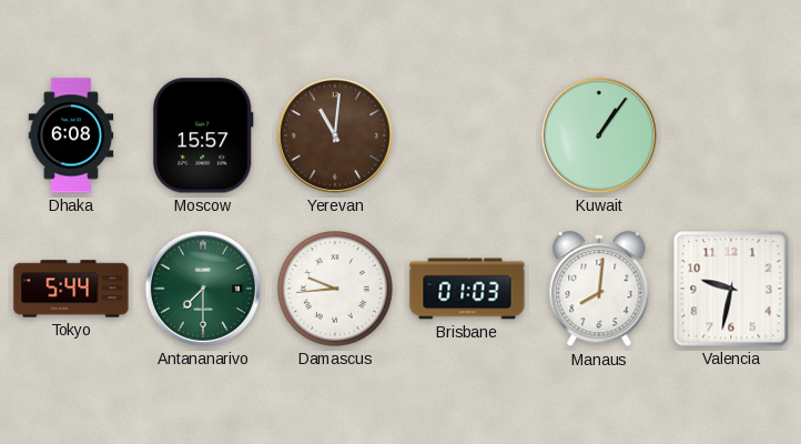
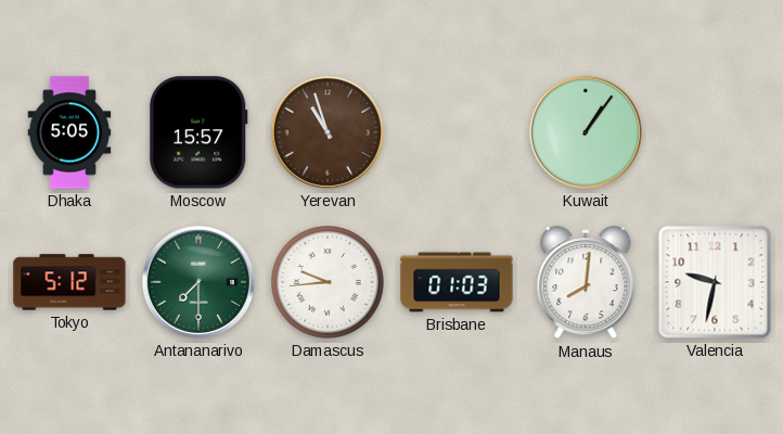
Dhaka: 6:08 -> 5:05
Yerevan: 11:01 -> 10:57
Tokyo: 5:44 -> 5:12
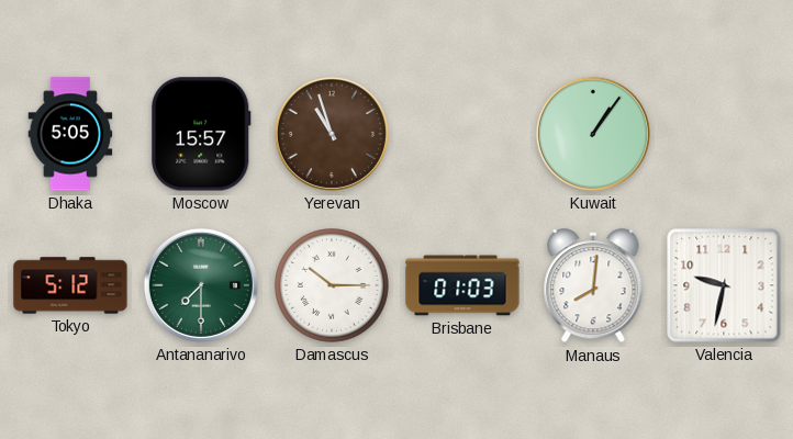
Damascus: 9:44 -> 10:15
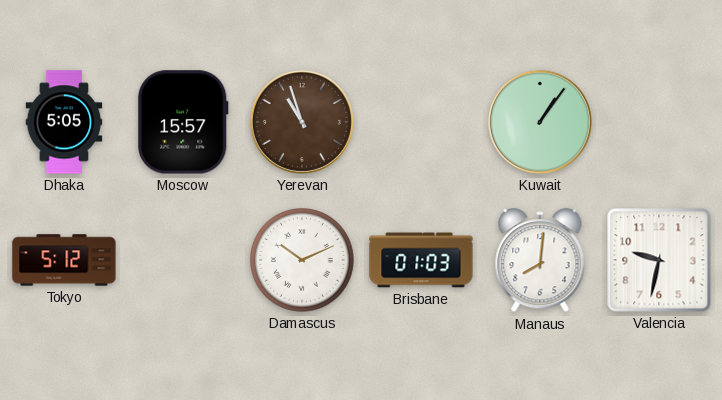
Antananarivo: 7:30 -> none
Damascus: 10:15 -> 10:11
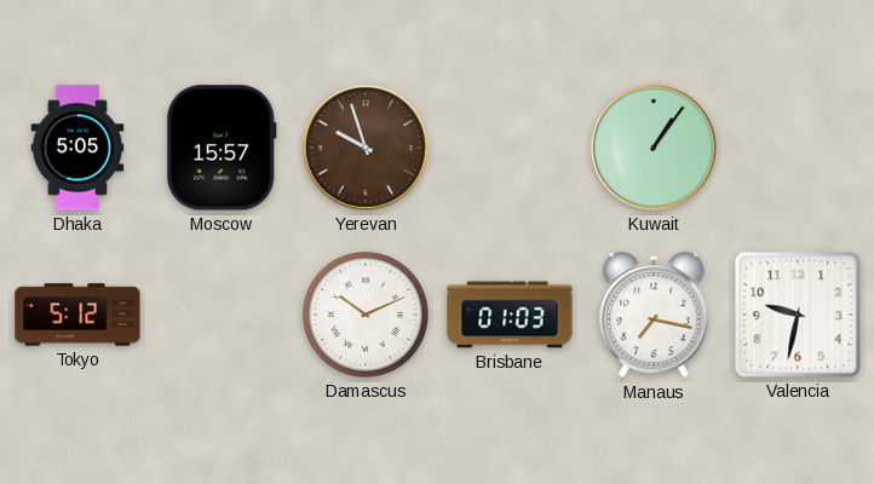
Yerevan: 10:57 -> 9:57
Manaus: 8:01 -> 7:17
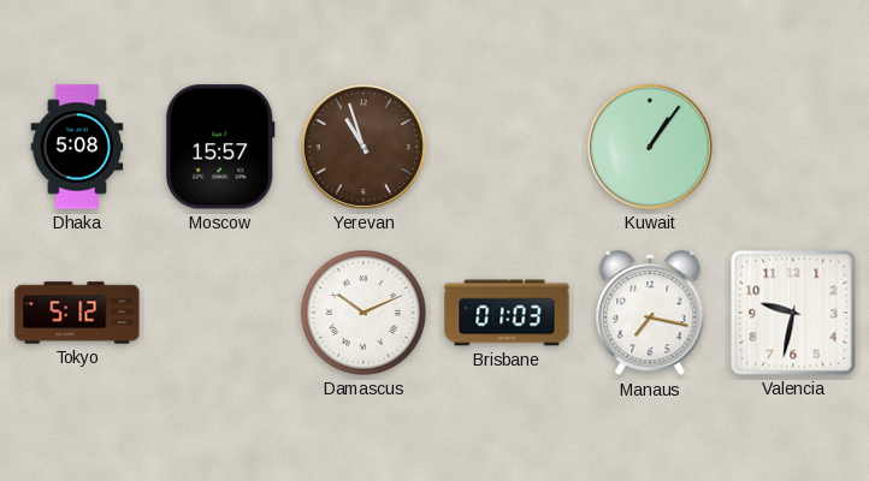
Dhaka: 5:05 -> 5:08
Yerevan: 9:57 -> 10:57
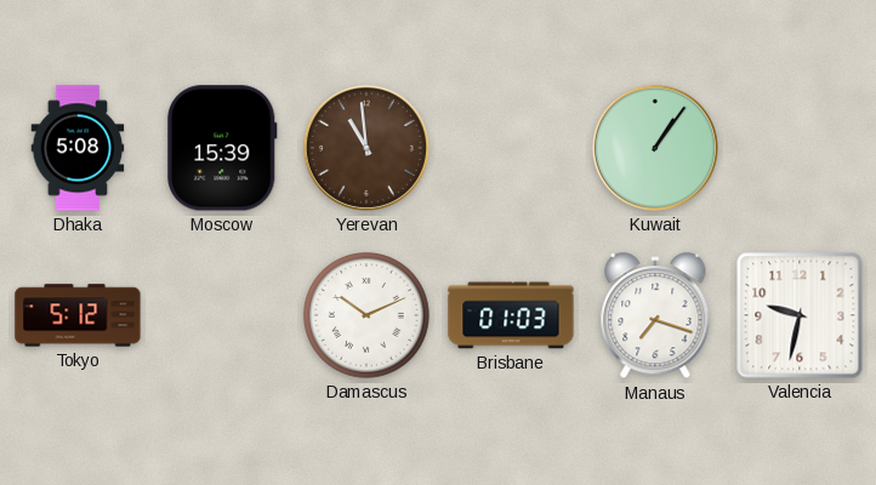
Moscow: 15:57 -> 15:39
Yerevan: 10:57 -> 10:59
Manaus: 7:17 -> 7:18
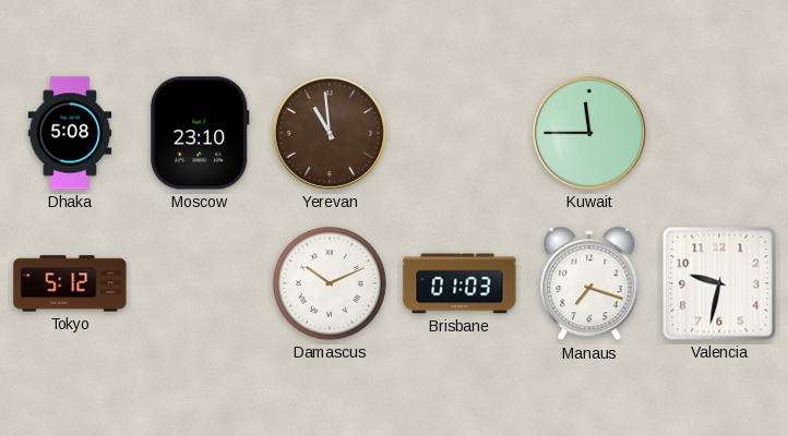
Moscow: 15:39 -> 23:10
Kuwait: 1:06 -> 11:45
